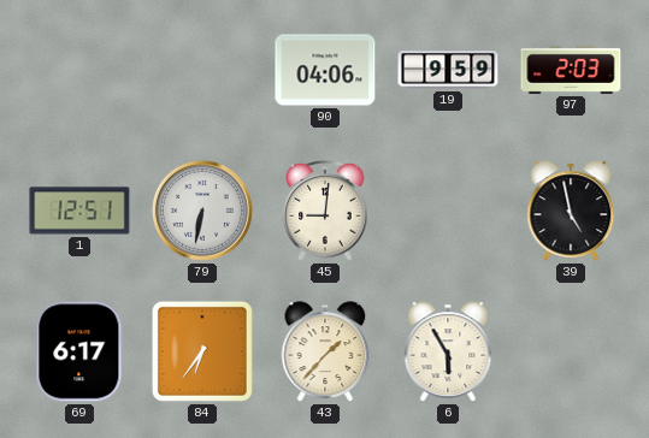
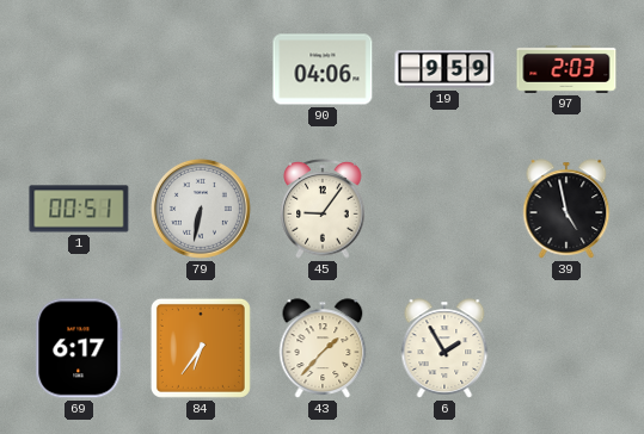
1: 12:51 -> 00:51
45: 9:01 -> 9:06
6: 5:55 -> 1:55
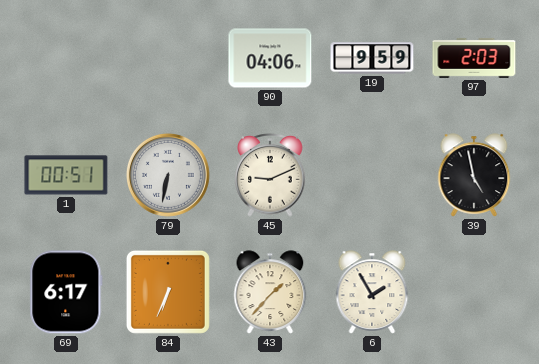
45: 9:06 -> 9:11
84: 6:36 -> 6:34
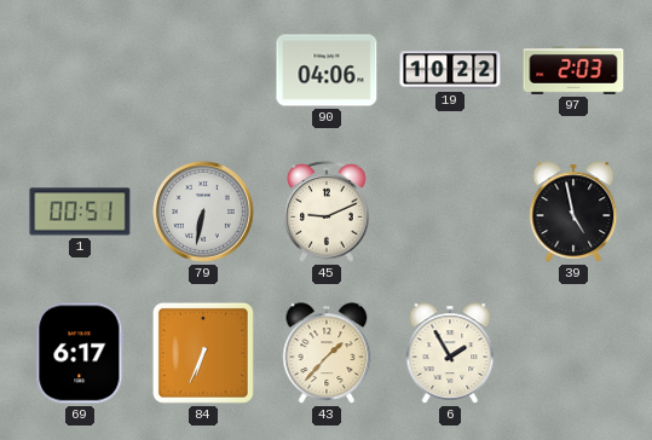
19: 9:59 -> 10:22
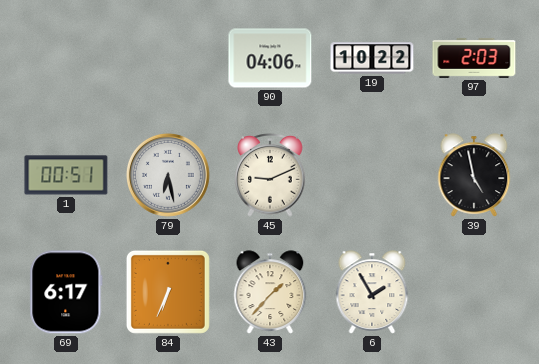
79: 6:32 -> 6:28
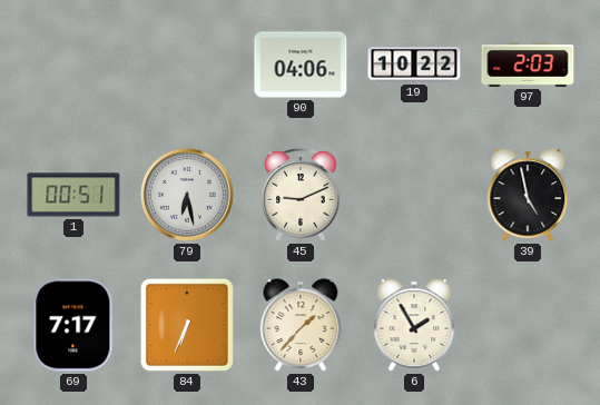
69: 6:17 -> 7:17
